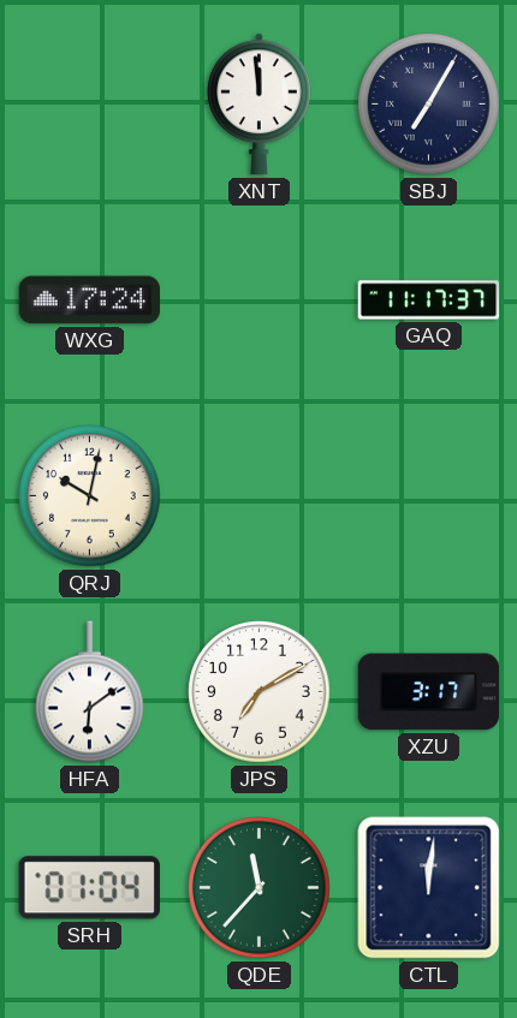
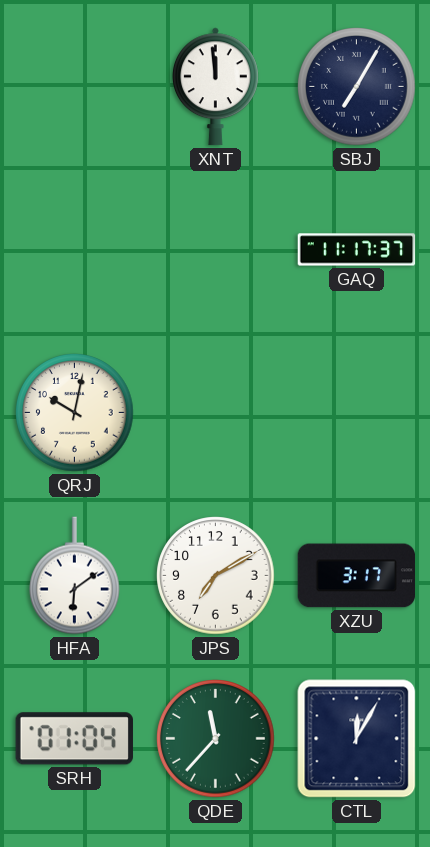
WXG: 17:24 -> none
CTL: 12:01 -> 12:05
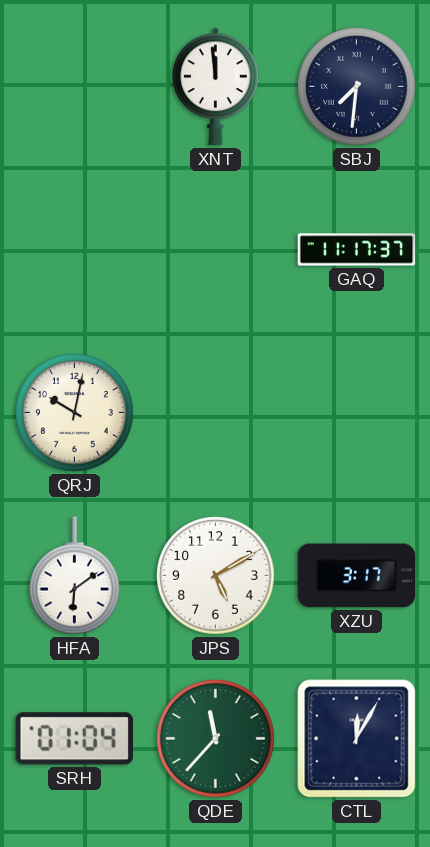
SBJ: 7:05 -> 7:31
JPS: 7:10 -> 5:10
